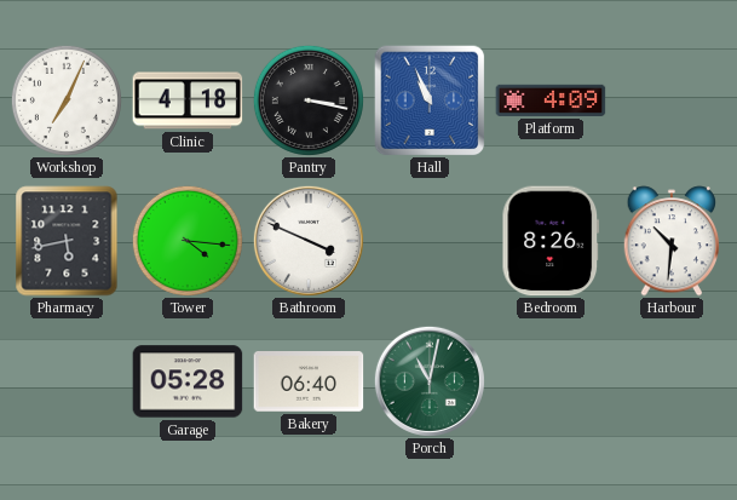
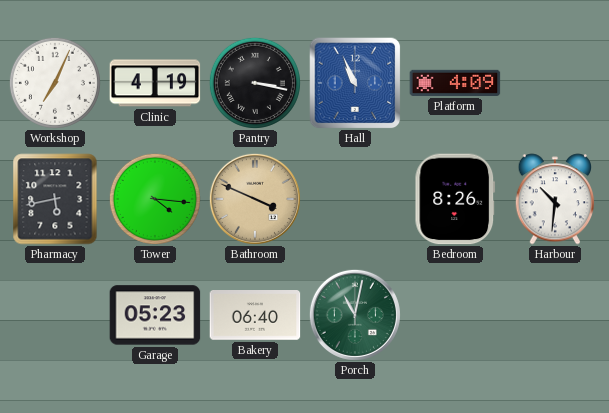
Clinic: 4:18 -> 4:19
Bathroom dial: white -> champagne
Garage: 05:28 -> 05:23
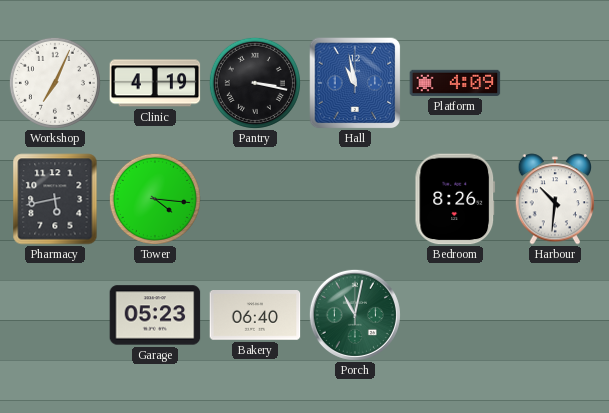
Hall: 10:56 -> 10:58
Bathroom: 3:49 -> none
